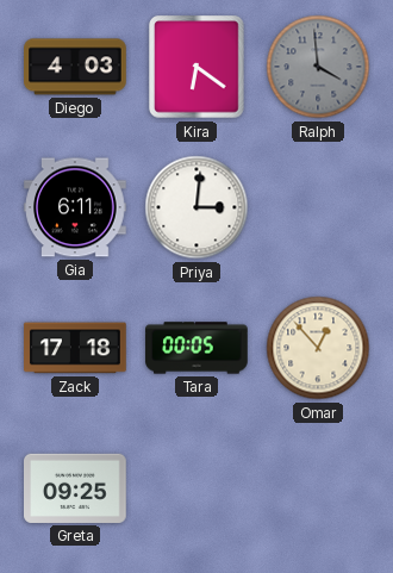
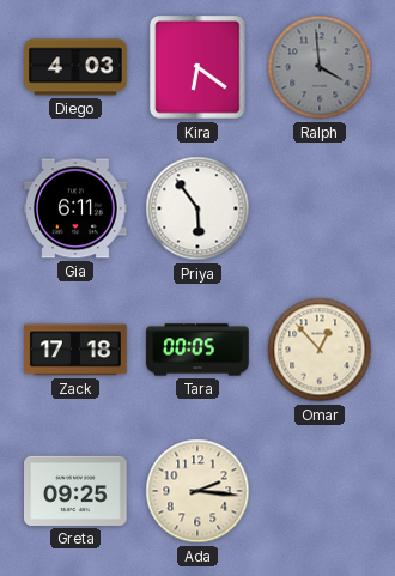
Priya: 3:01 -> 5:54
Ada: none -> 2:16
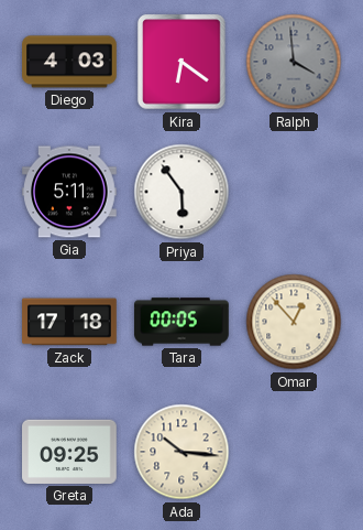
Gia: 6:11 -> 5:11
Ada: 2:16 -> 10:16
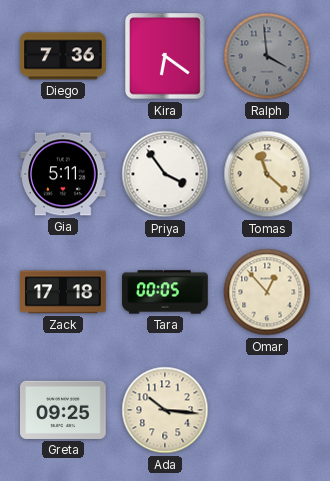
Diego: 4:03 -> 7:36
Priya: 5:54 -> 3:54
Tomas: none -> 11:22
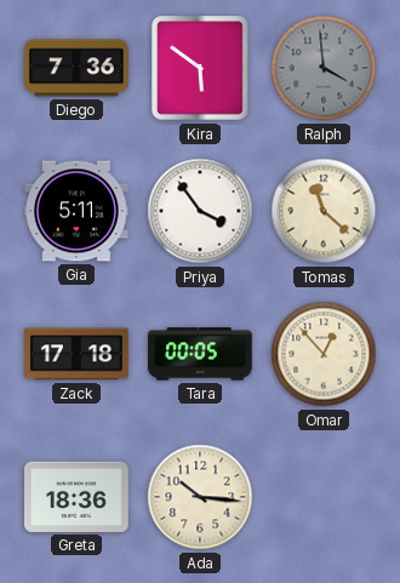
Kira: 6:21 -> 5:51
Greta: 09:25 -> 18:36
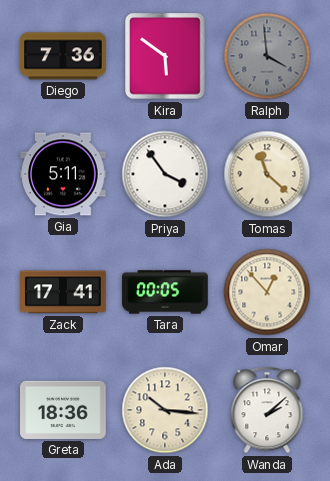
Zack: 17:18 -> 17:41
Wanda: none -> 2:08
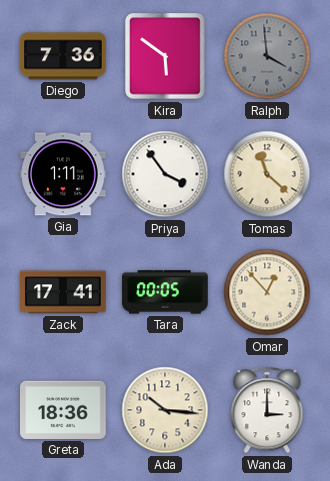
Gia: 5:11 -> 1:11
Wanda: 2:08 -> 3:00
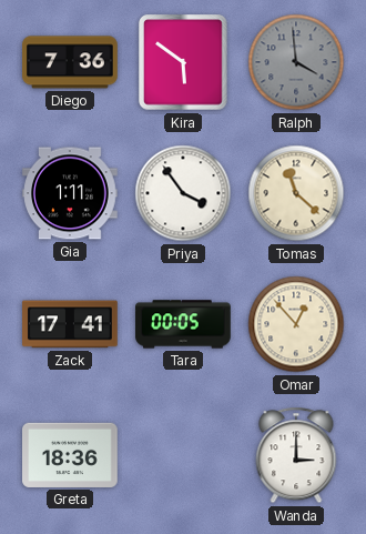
Ada: 10:16 -> none
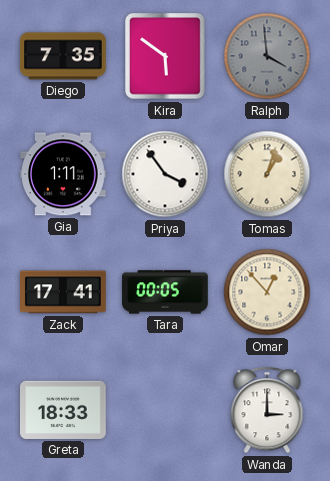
Diego: 7:36 -> 7:35
Tomas: 11:22 -> 1:03
Greta: 18:36 -> 18:33
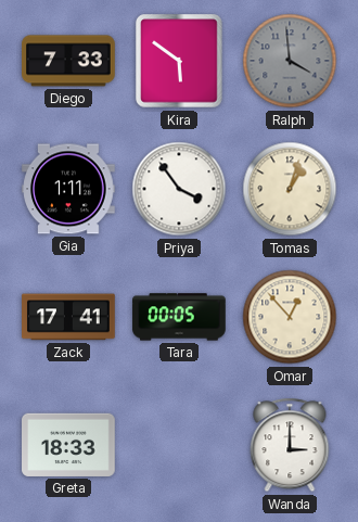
Diego: 7:35 -> 7:33
